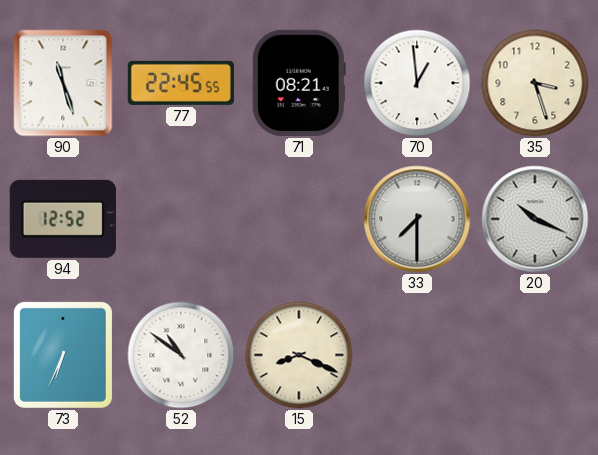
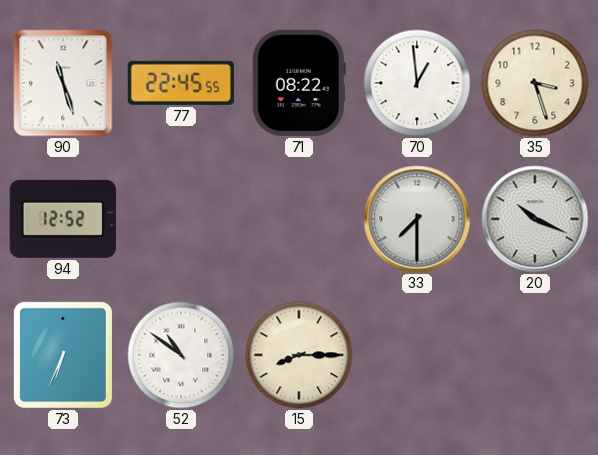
71: 08:21 -> 08:22
15: 8:19 -> 8:15
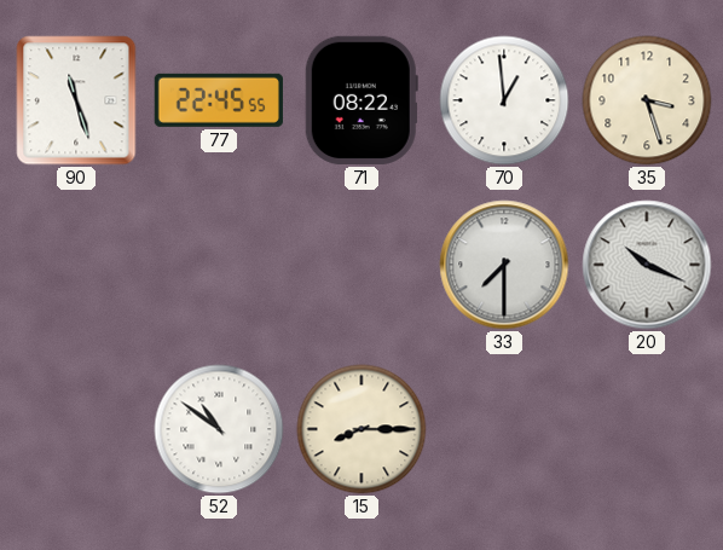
94: 12:52 -> none
73: 6:34 -> none
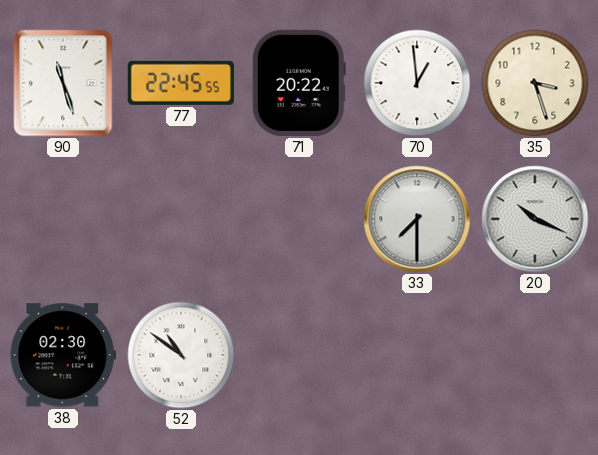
71: 08:22 -> 20:22
38: none -> 02:30
15: 8:15 -> none
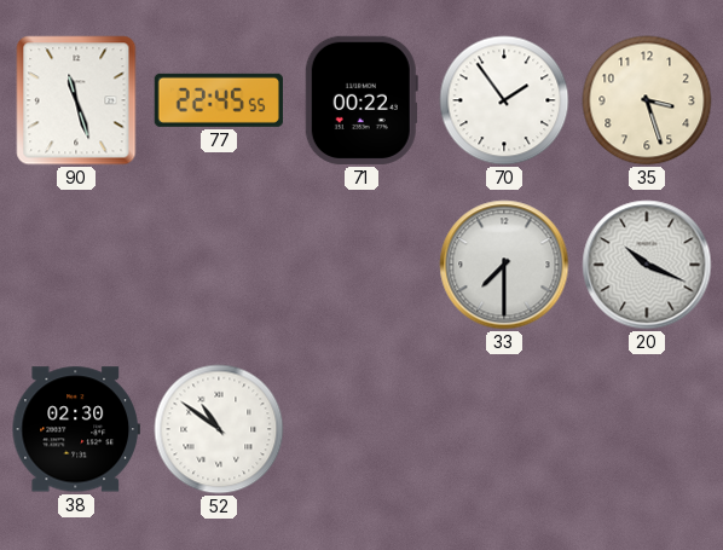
71: 20:22 -> 00:22
70: 12:59 -> 1:54
